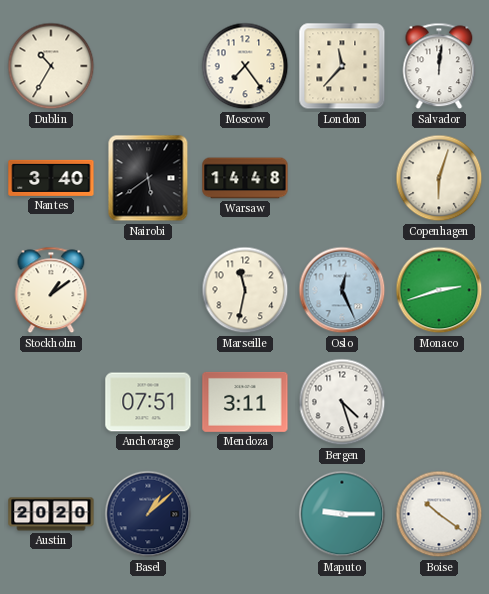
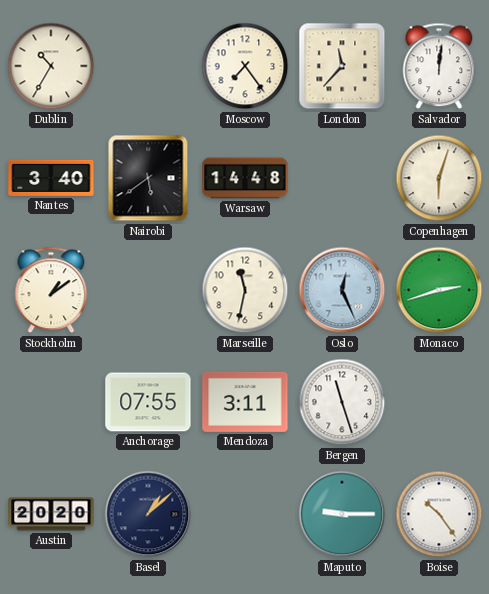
Anchorage: 07:51 -> 07:55
Bergen: 4:27 -> 11:27
Boise: 10:21 -> 10:24
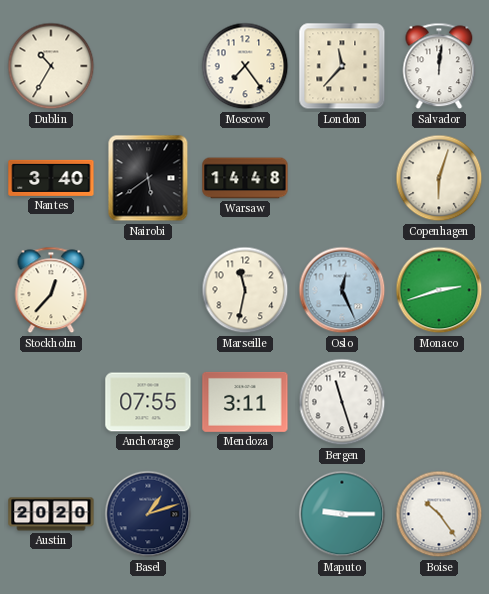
Stockholm: 1:09 -> 12:37
Basel: 1:08 -> 1:12
